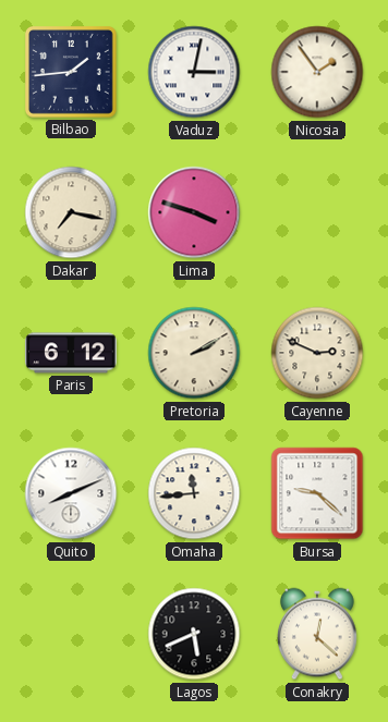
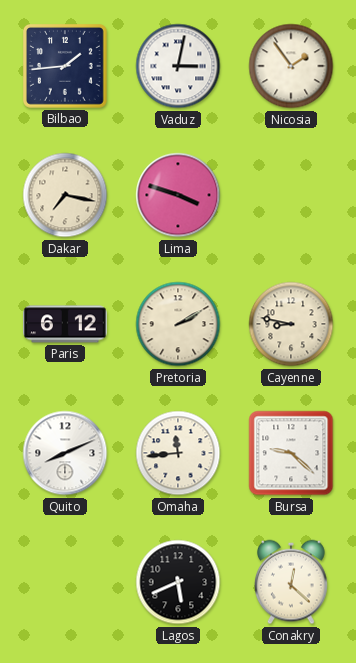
Cayenne: 2:49 -> 8:47
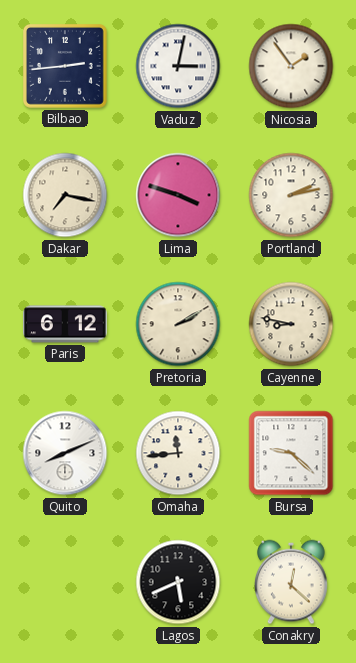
Bilbao: 1:44 -> 2:44
Portland: none -> 2:13
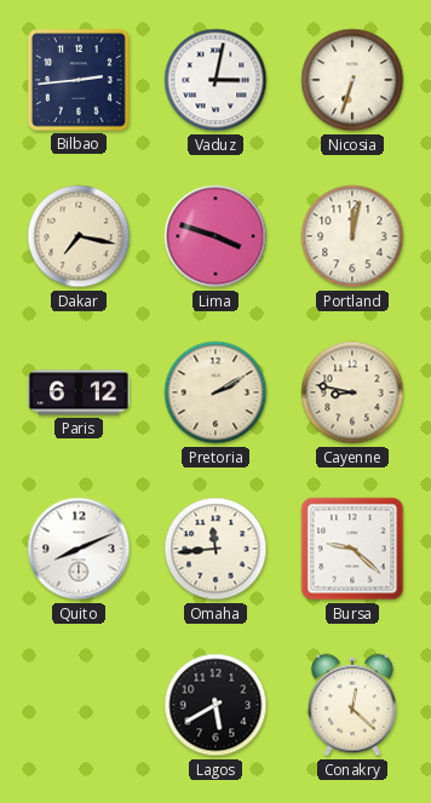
Nicosia: 1:54 -> 6:33
Portland: 2:13 -> 12:02
Lagos: 5:41 -> 5:40
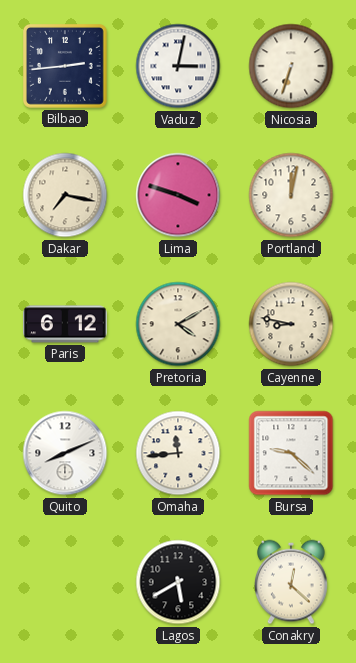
Pretoria: 2:10 -> 4:10
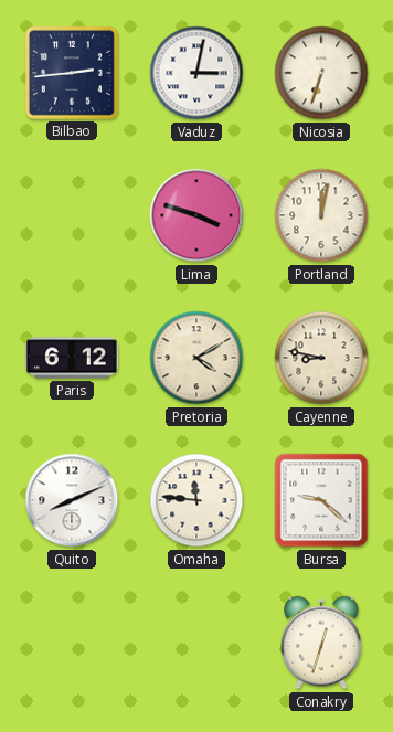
Dakar: 7:17 -> none
Omaha: 11:44 -> 11:46
Lagos: 5:40 -> none
Conakry: 12:22 -> 12:33
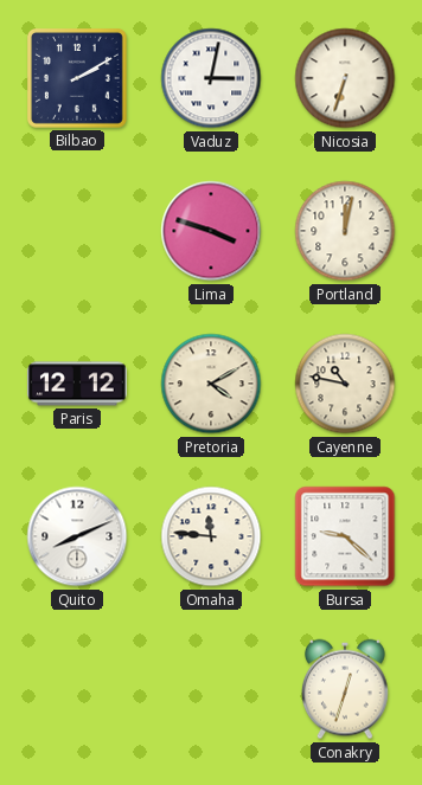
Bilbao: 2:44 -> 2:10
Paris: 6:12 -> 12:12
Cayenne: 8:47 -> 10:47
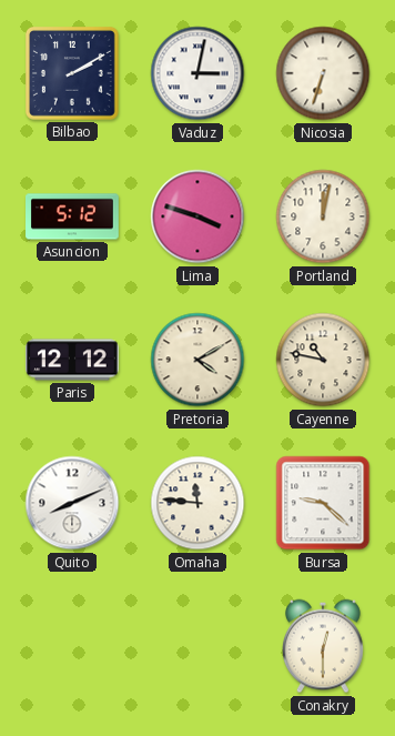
Asuncion: none -> 5:12
Conakry: 12:33 -> 12:30
